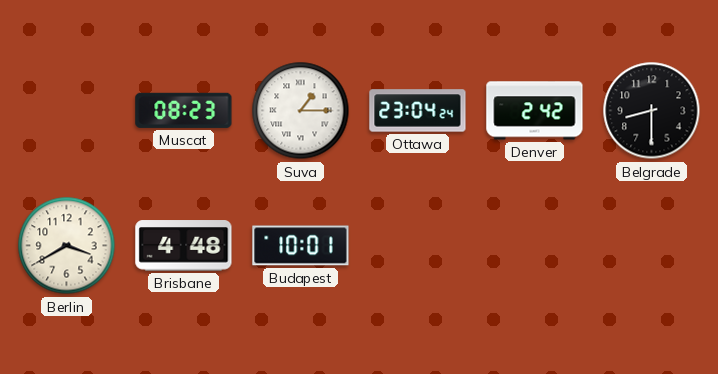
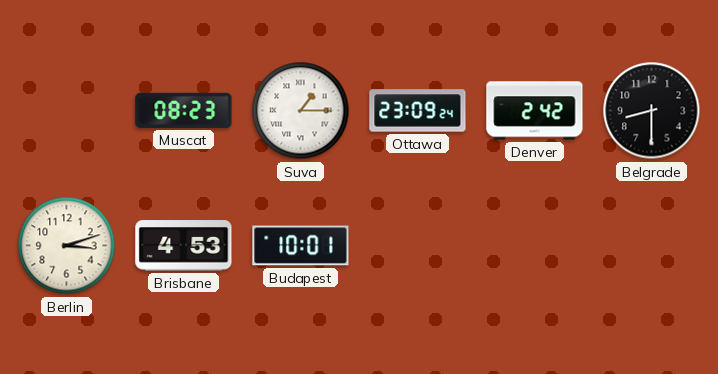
Ottawa: 23:04 -> 23:09
Berlin: 3:40 -> 3:12
Brisbane: 4:48 -> 4:53
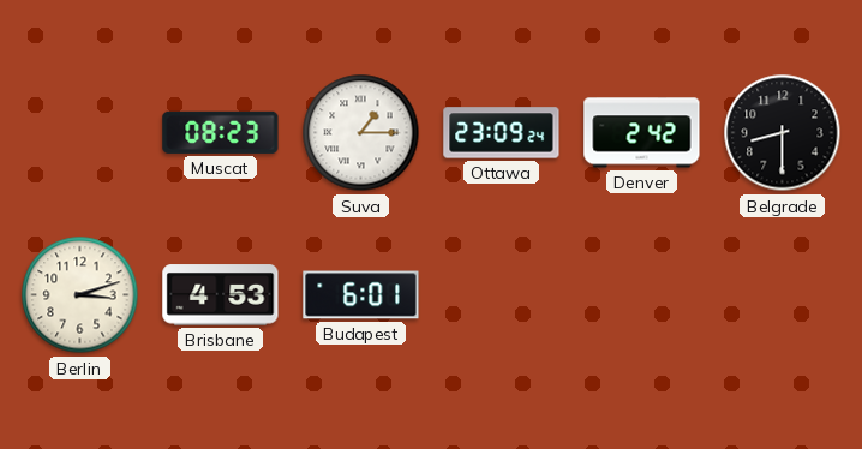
Budapest: 10:01 -> 6:01
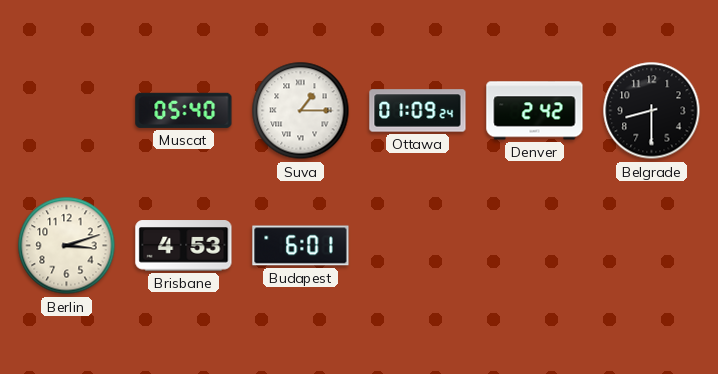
Muscat: 08:23 -> 05:40
Ottawa: 23:09 -> 01:09
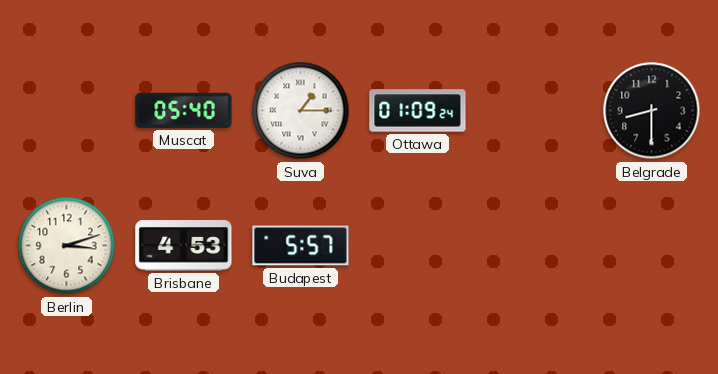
Denver: 2:42 -> none
Budapest: 6:01 -> 5:57
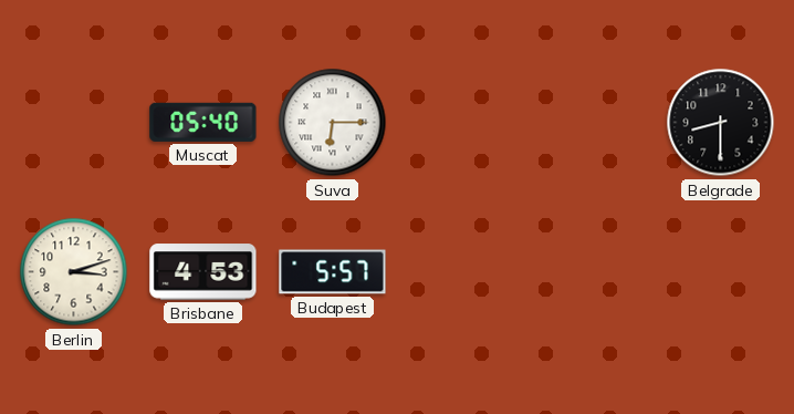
Suva: 1:15 -> 6:15
Ottawa: 01:09 -> none
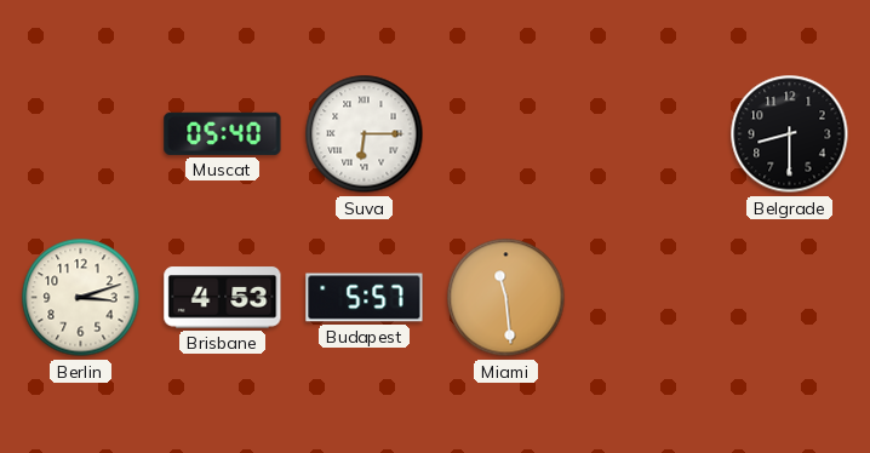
Miami: none -> 11:29
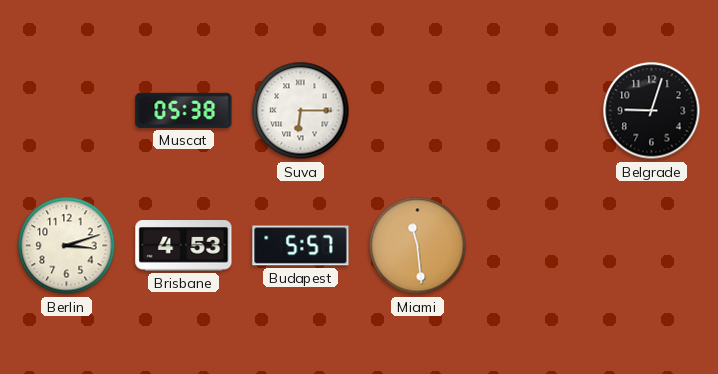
Muscat: 05:40 -> 05:38
Belgrade: 8:30 -> 9:03
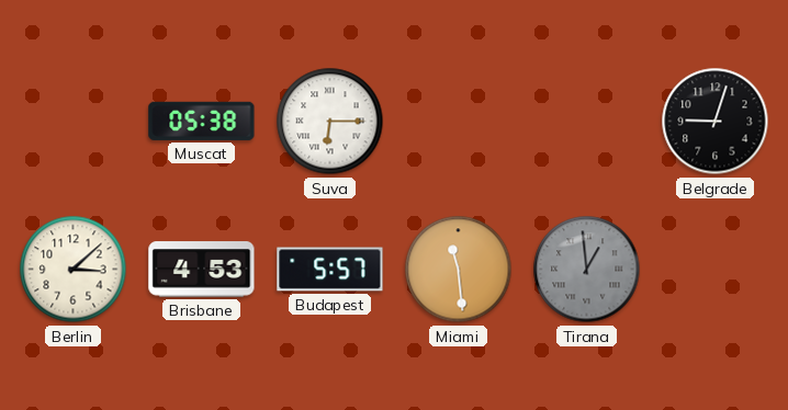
Berlin: 3:12 -> 3:08
Tirana: none -> 12:59
